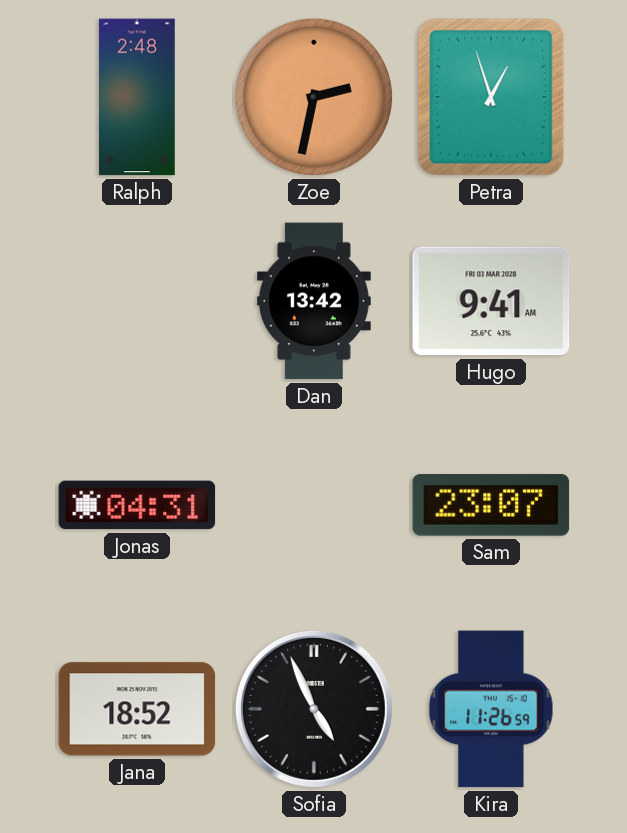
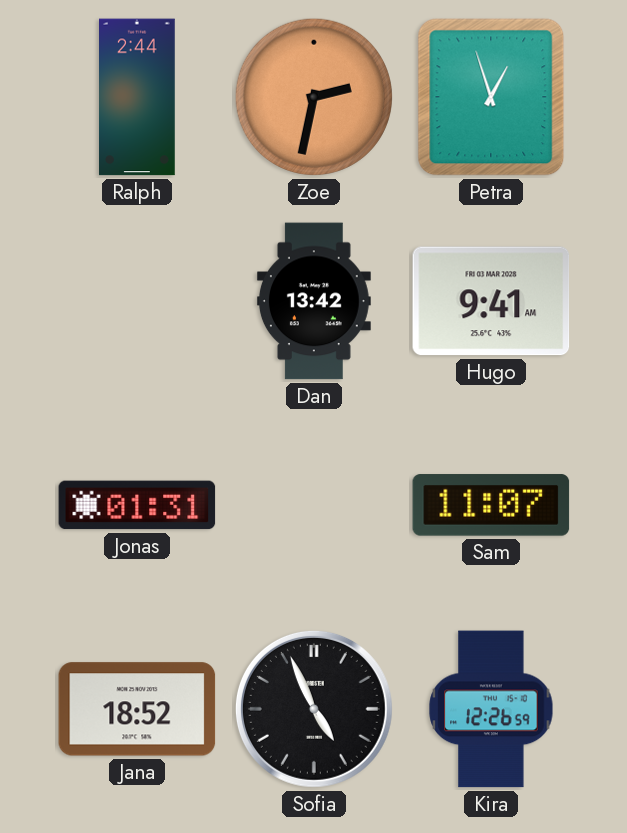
Ralph: 2:48 -> 2:44
Jonas: 04:31 -> 01:31
Sam: 23:07 -> 11:07
Kira: 11:26 -> 12:26
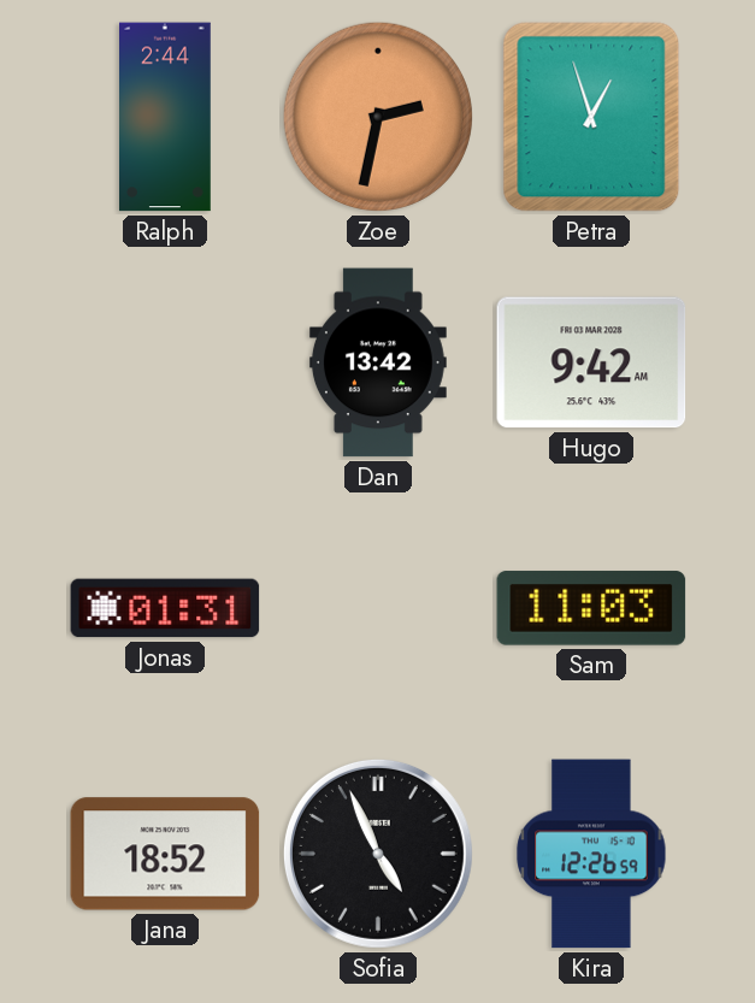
Hugo: 9:41 -> 9:42
Sam: 11:07 -> 11:03
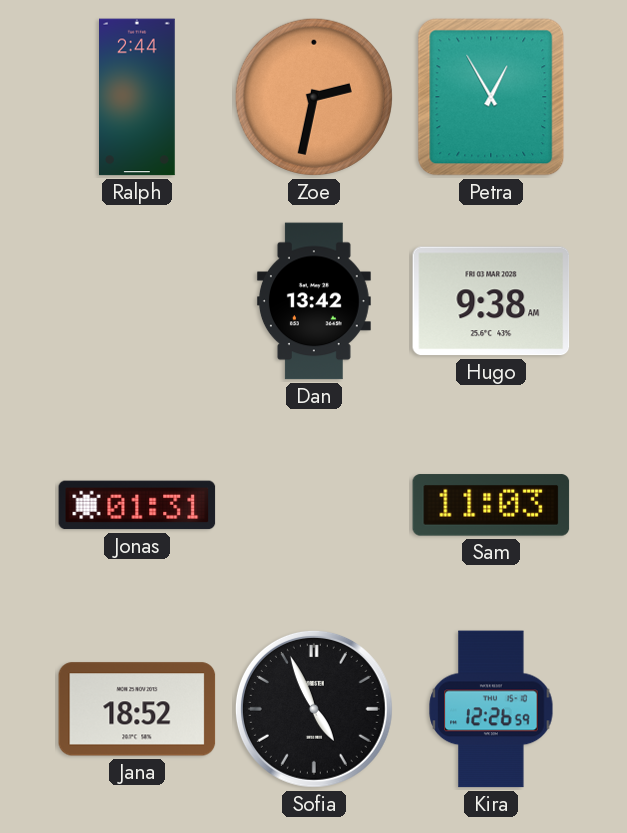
Petra: 12:57 -> 12:55
Hugo: 9:42 -> 9:38
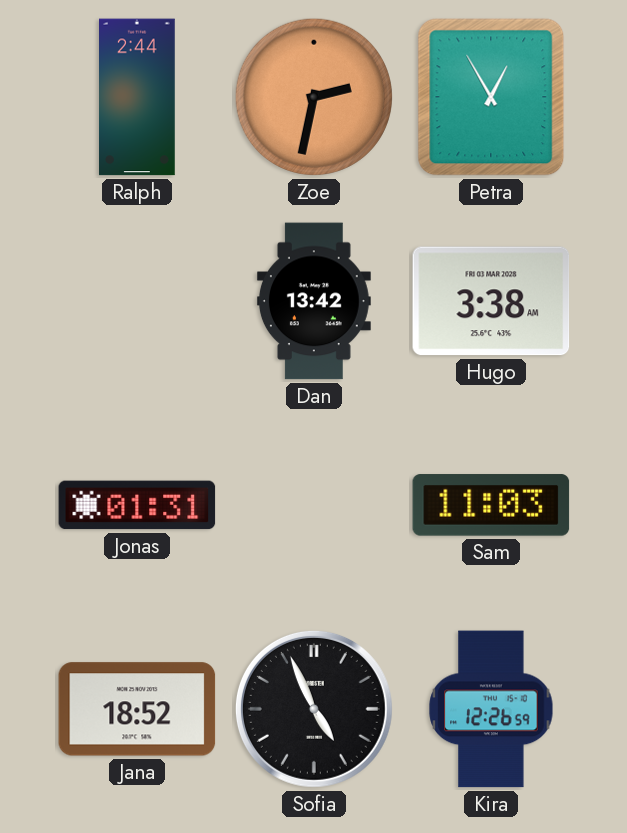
Hugo: 9:38 -> 3:38
